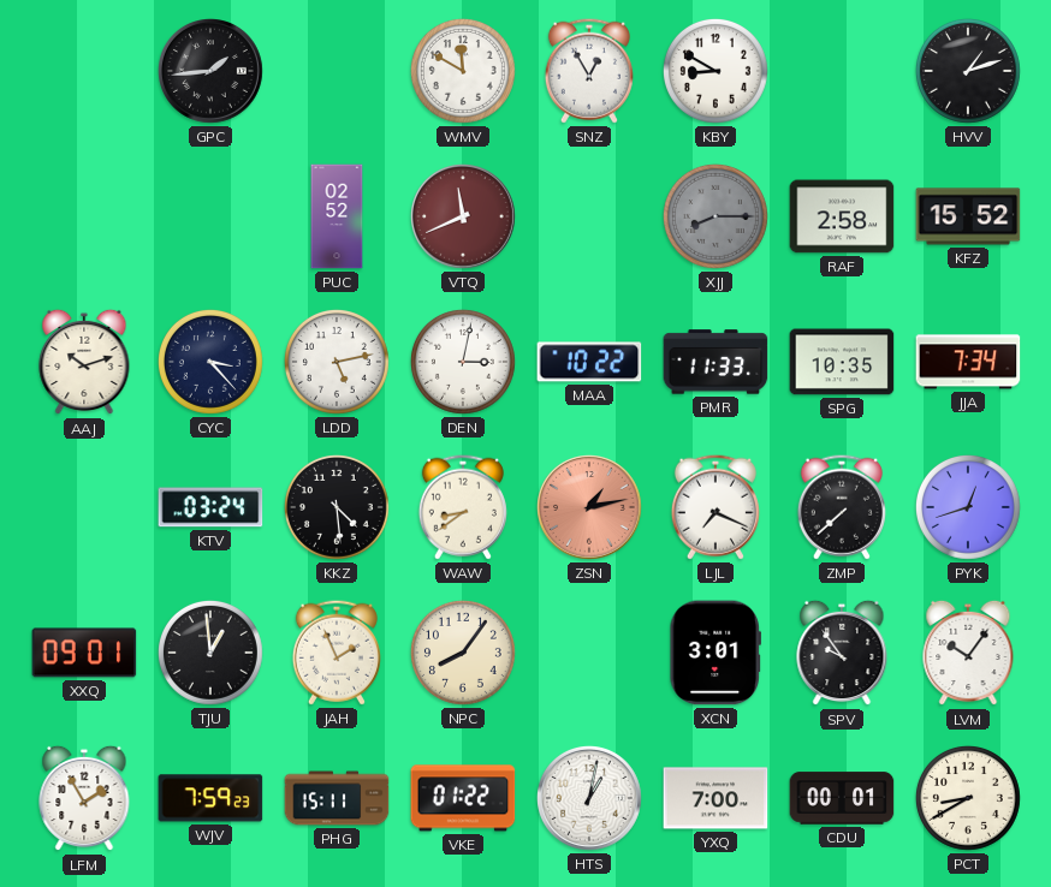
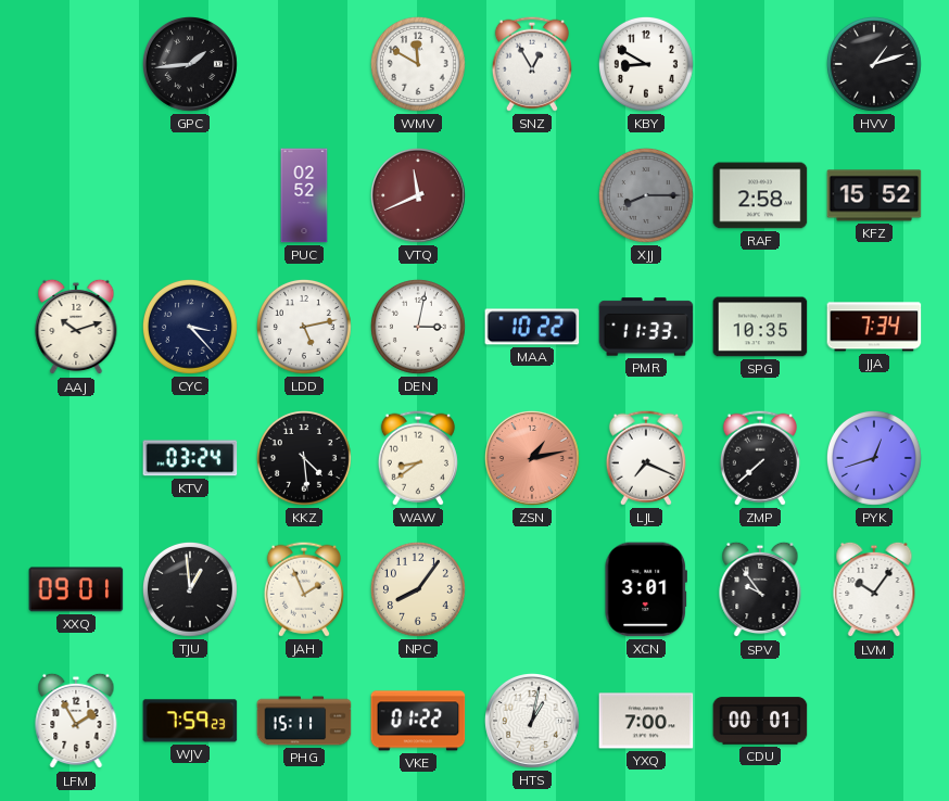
PCT: 8:40 -> none
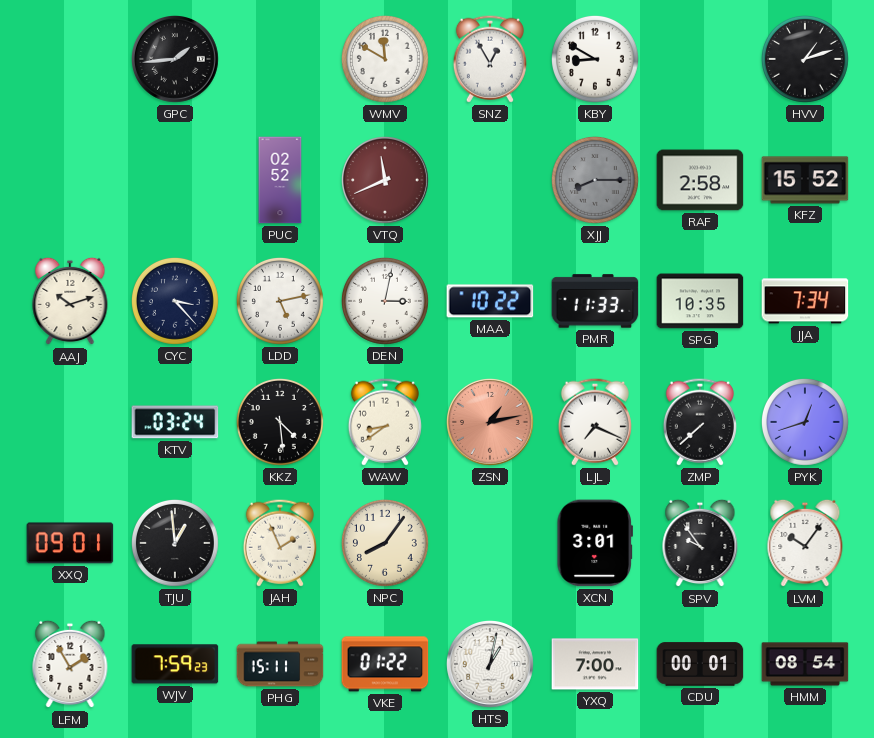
HMM: none -> 08:54
